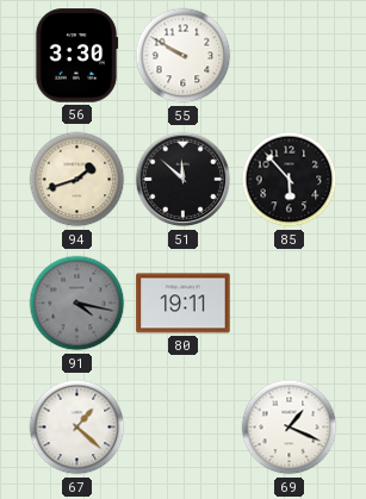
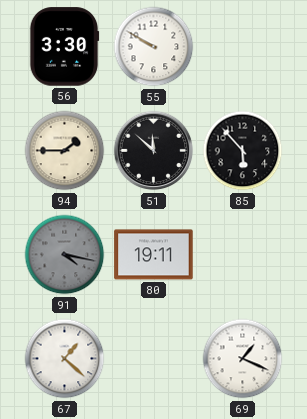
94: 1:42 -> 1:45
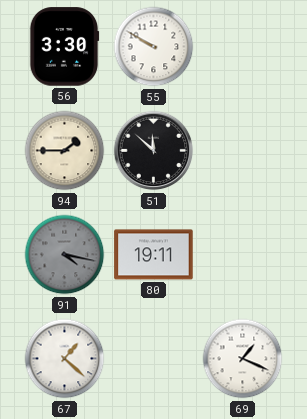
85: 5:53 -> none
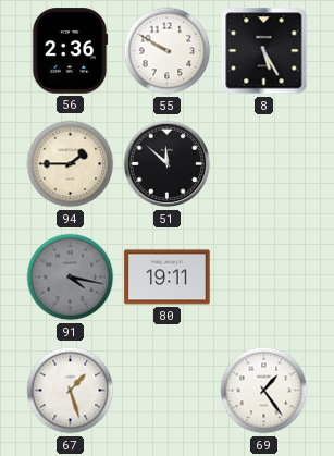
56: 3:30 -> 2:36
8: none -> 5:25
67: 1:22 -> 1:27
69: 1:19 -> 1:24
